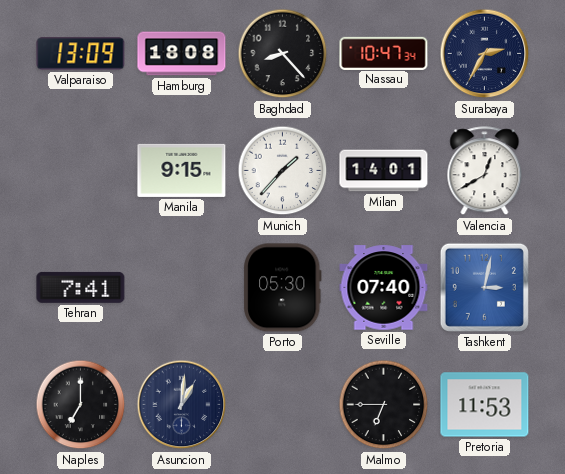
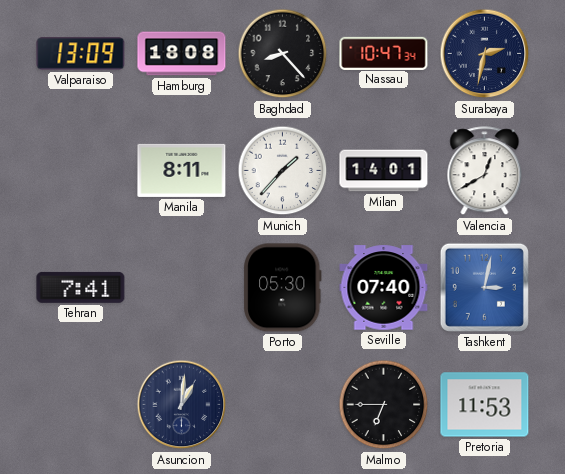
Surabaya: 2:35 -> 2:32
Manila: 9:15 -> 8:11
Naples: 7:00 -> none
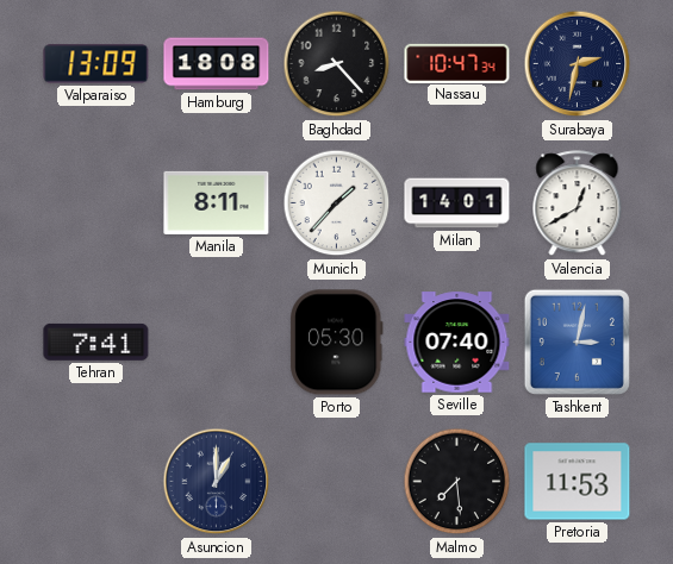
Asuncion: 1:01 -> 1:00
Malmo: 6:45 -> 7:29
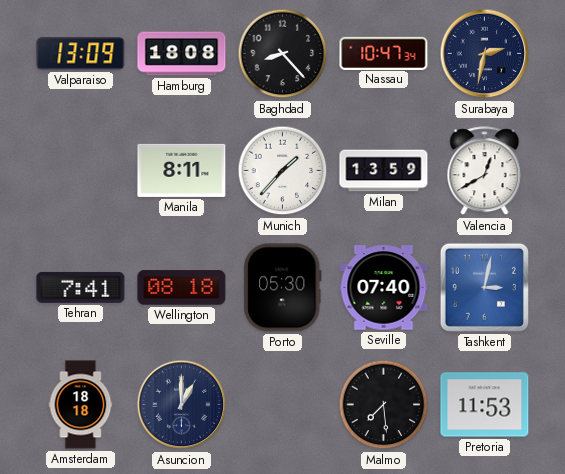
Milan: 14:01 -> 13:59
Wellington: none -> 08:18
Amsterdam: none -> 18:18
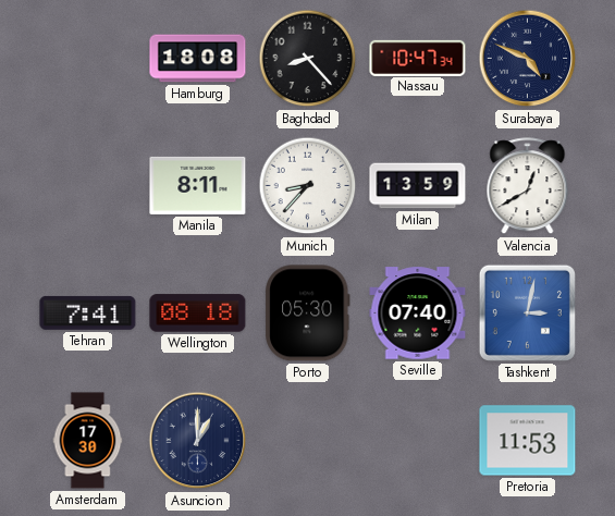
Valparaiso: 13:09 -> none
Surabaya: 2:32 -> 4:49
Munich: 1:37 -> 8:37
Amsterdam: 18:18 -> 17:30
Malmo: 7:29 -> none
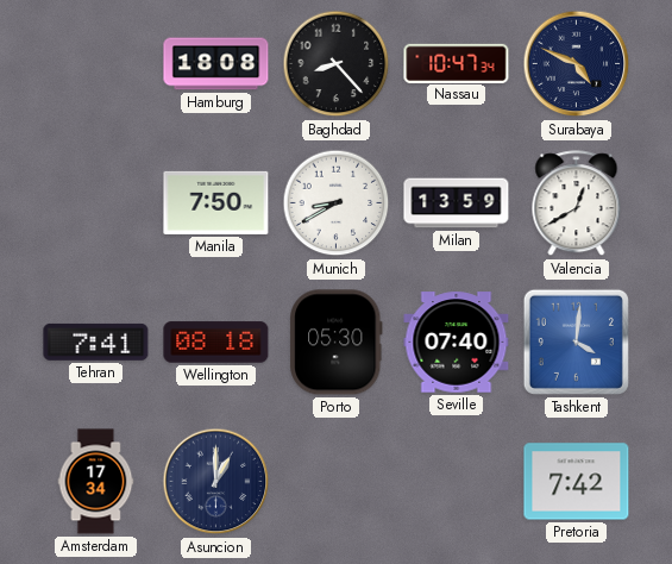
Manila: 8:11 -> 7:50
Munich: 8:37 -> 8:40
Tashkent: 3:02 -> 4:01
Amsterdam: 17:30 -> 17:34
Pretoria: 11:53 -> 7:42
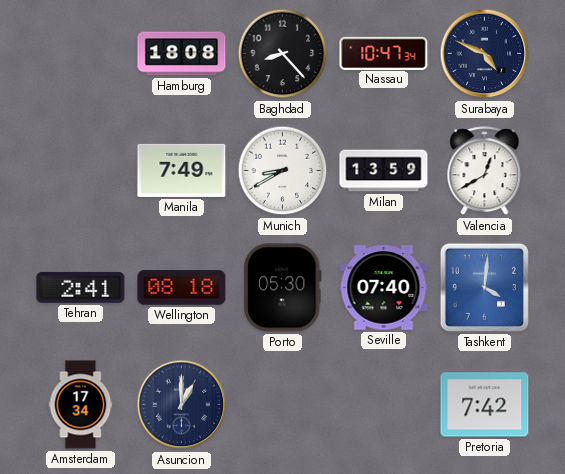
Manila: 7:50 -> 7:49
Tehran: 7:41 -> 2:41
